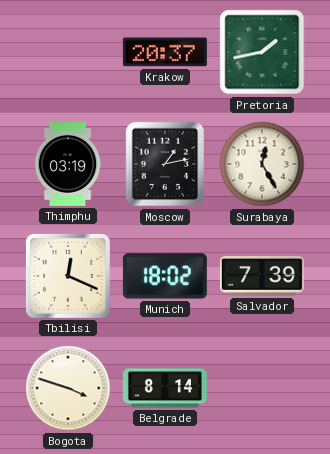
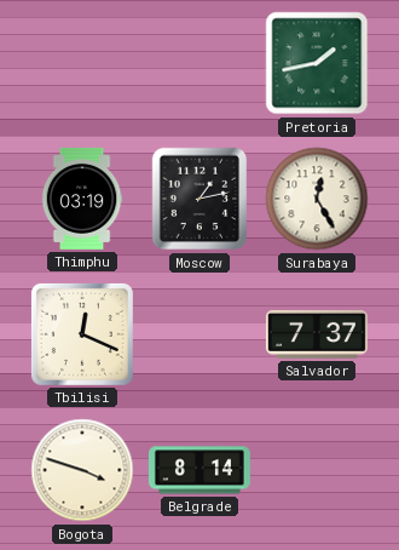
Krakow: 20:37 -> none
Munich: 18:02 -> none
Salvador: 7:39 -> 7:37
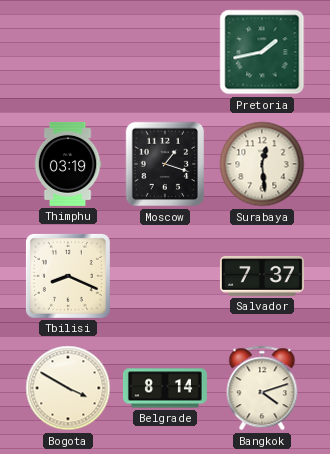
Moscow: 1:13 -> 1:18
Surabaya: 12:25 -> 12:29
Tbilisi: 12:19 -> 8:19
Bogota: 3:48 -> 3:50
Bangkok: none -> 4:12
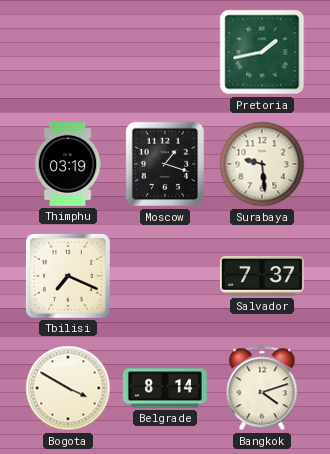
Surabaya: 12:29 -> 9:29
Tbilisi: 8:19 -> 7:19
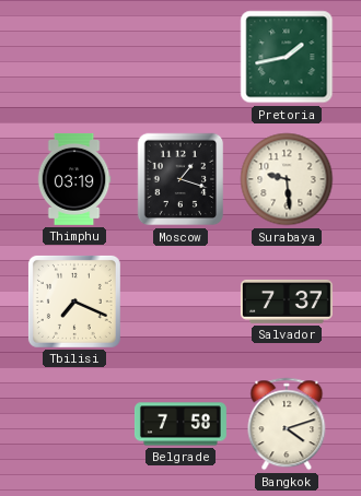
Bogota: 3:50 -> none
Belgrade: 8:14 -> 7:58
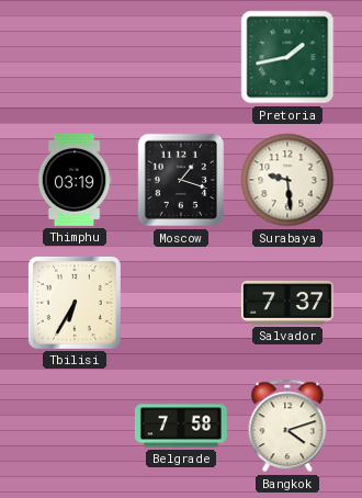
Tbilisi: 7:19 -> 6:35
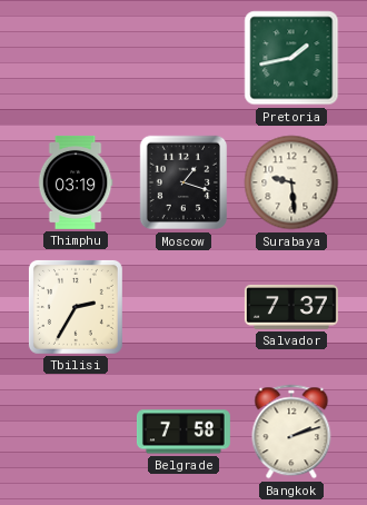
Tbilisi: 6:35 -> 2:35
Bangkok: 4:12 -> 2:12
